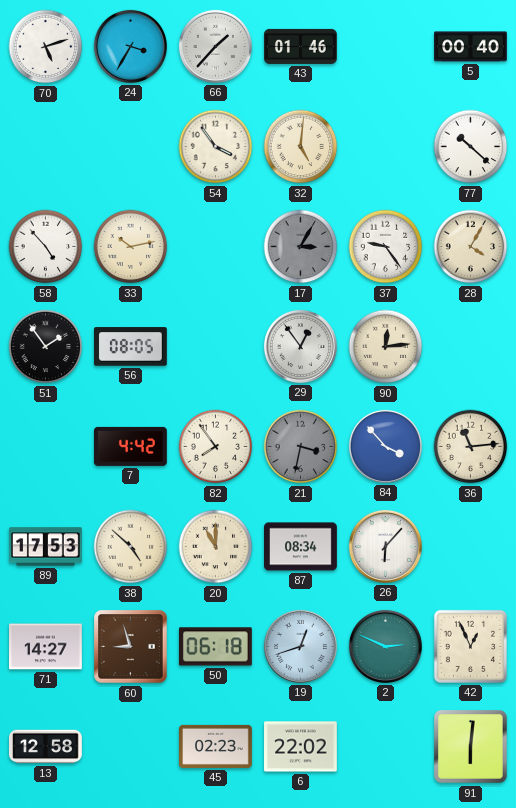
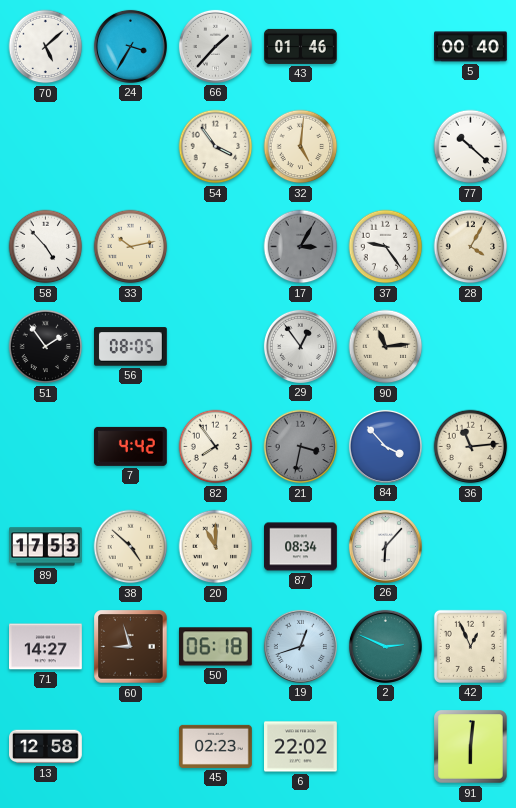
70: 5:12 -> 5:08
90: 12:14 -> 11:14
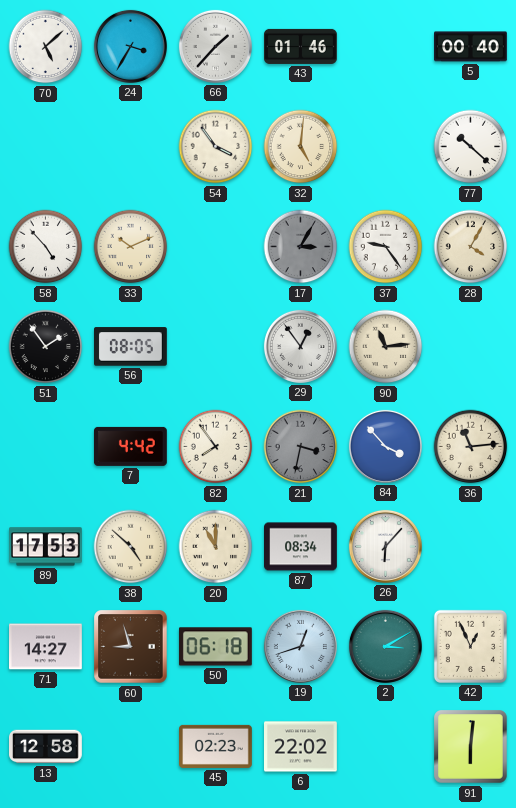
33: 10:13 -> 10:11
2: 2:49 -> 3:10
